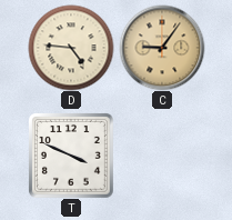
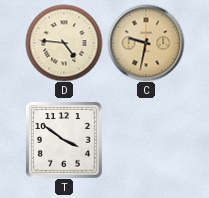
C: 9:06 -> 9:32
T: 3:49 -> 3:51
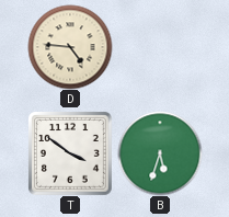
C: 9:32 -> none
B: none -> 5:33
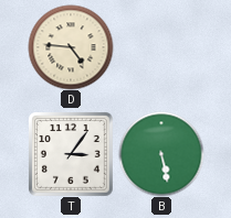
T: 3:51 -> 3:06
B: 5:33 -> 5:28
